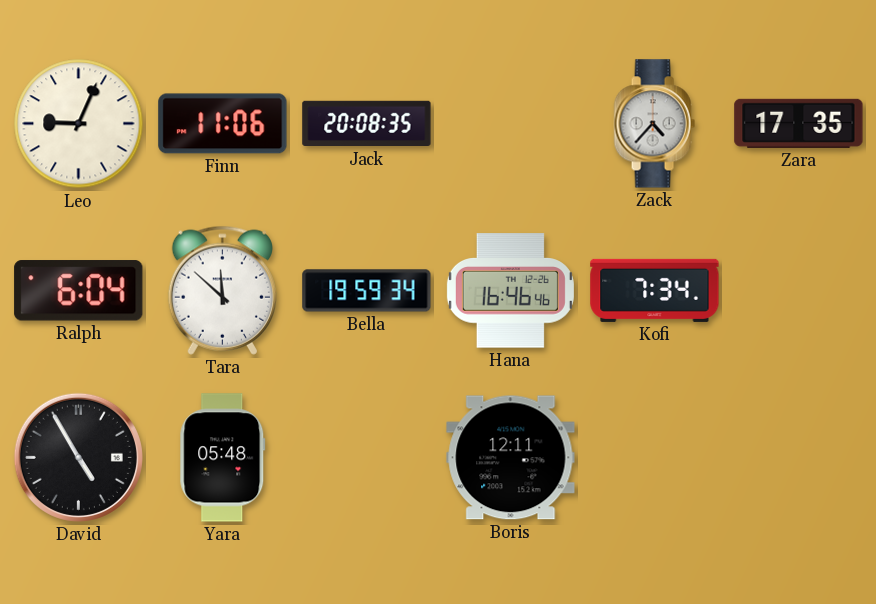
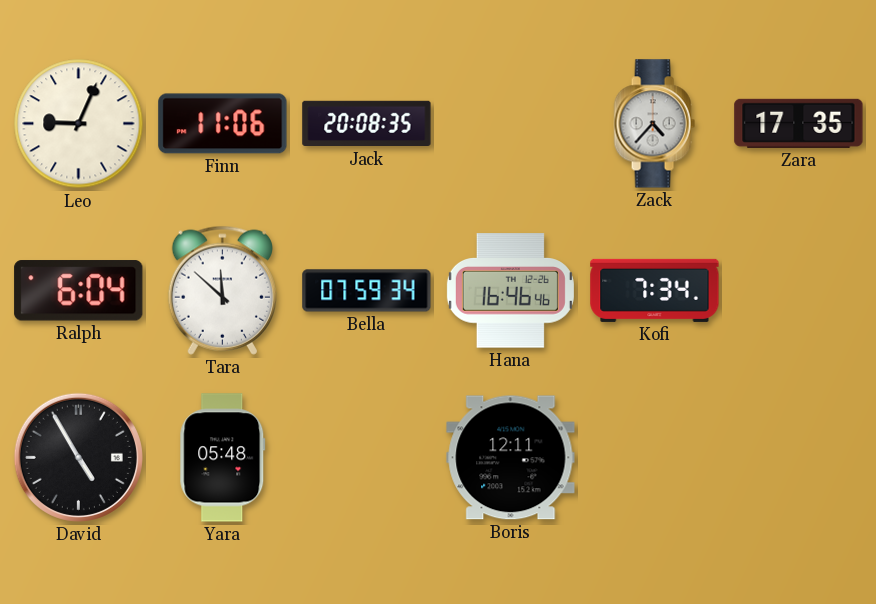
Bella: 19:59 -> 07:59
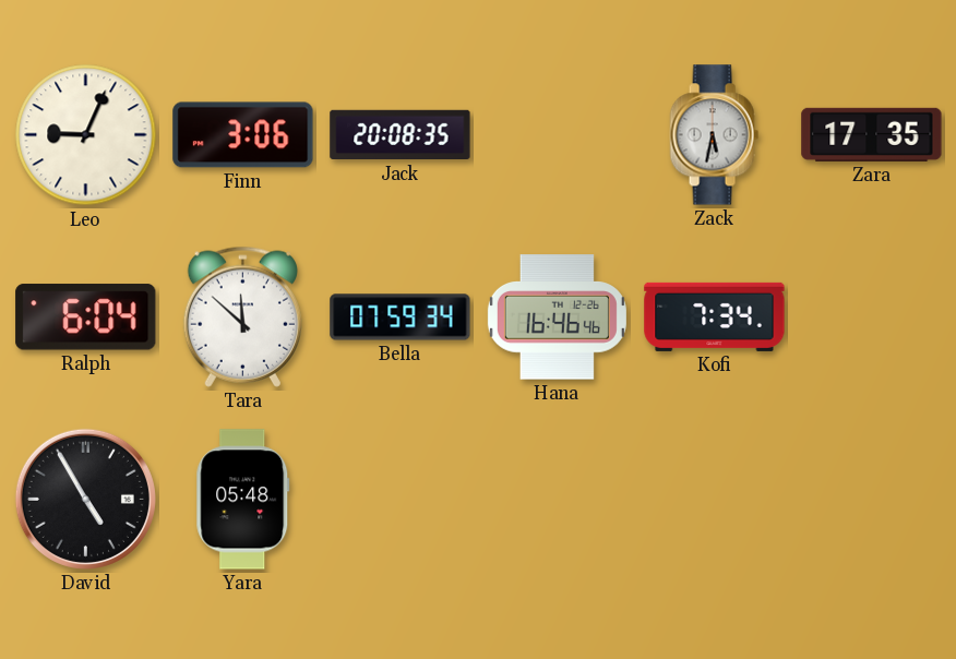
Finn: 11:06 -> 3:06
Zack: 4:37 -> 5:32
Boris: 12:11 -> none
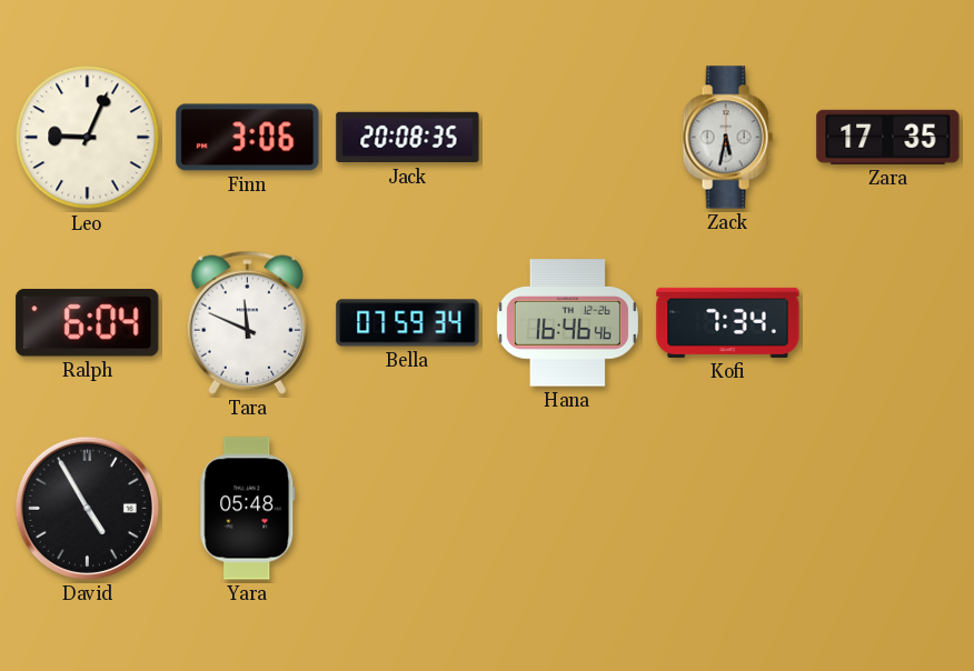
Tara: 11:52 -> 11:49
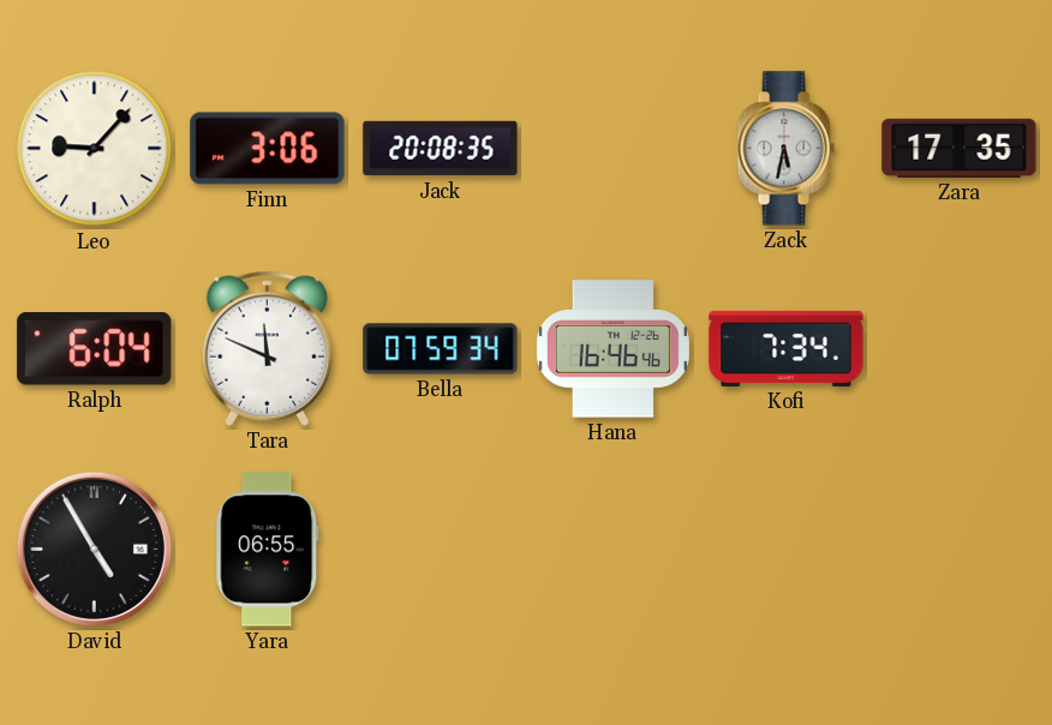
Leo: 9:04 -> 9:07
Yara: 05:48 -> 06:55
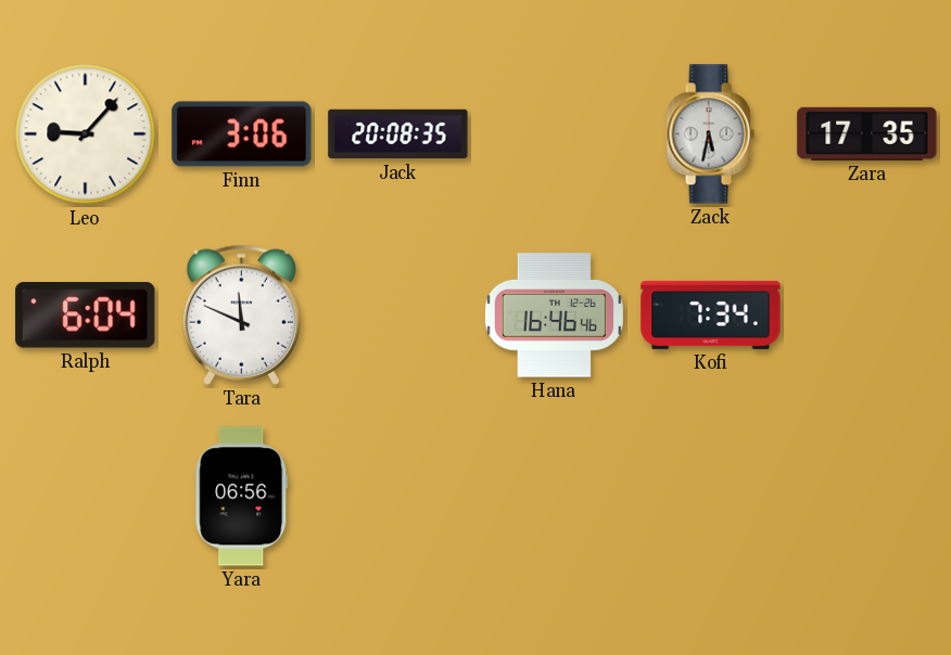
Bella: 07:59 -> none
David: 4:55 -> none
Yara: 06:55 -> 06:56
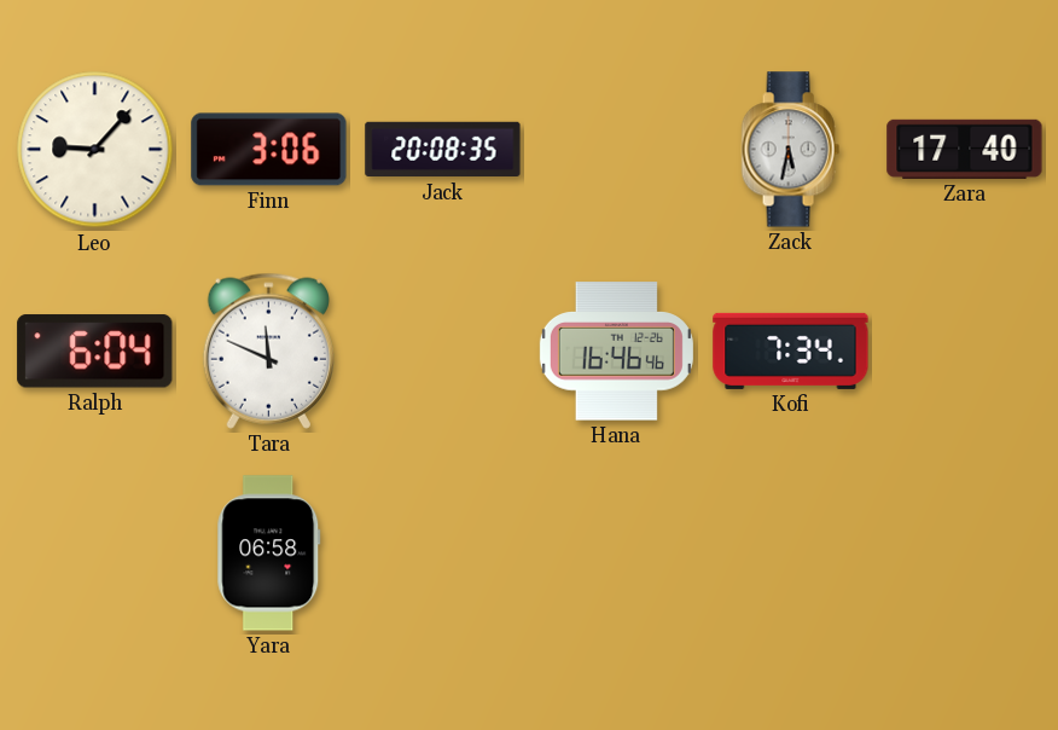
Zara: 17:35 -> 17:40
Yara: 06:56 -> 06:58
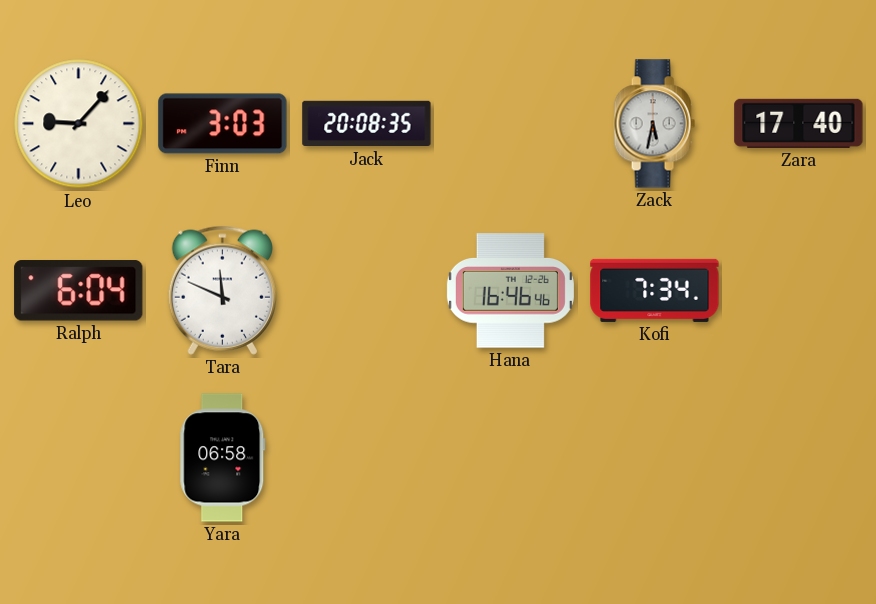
Finn: 3:06 -> 3:03
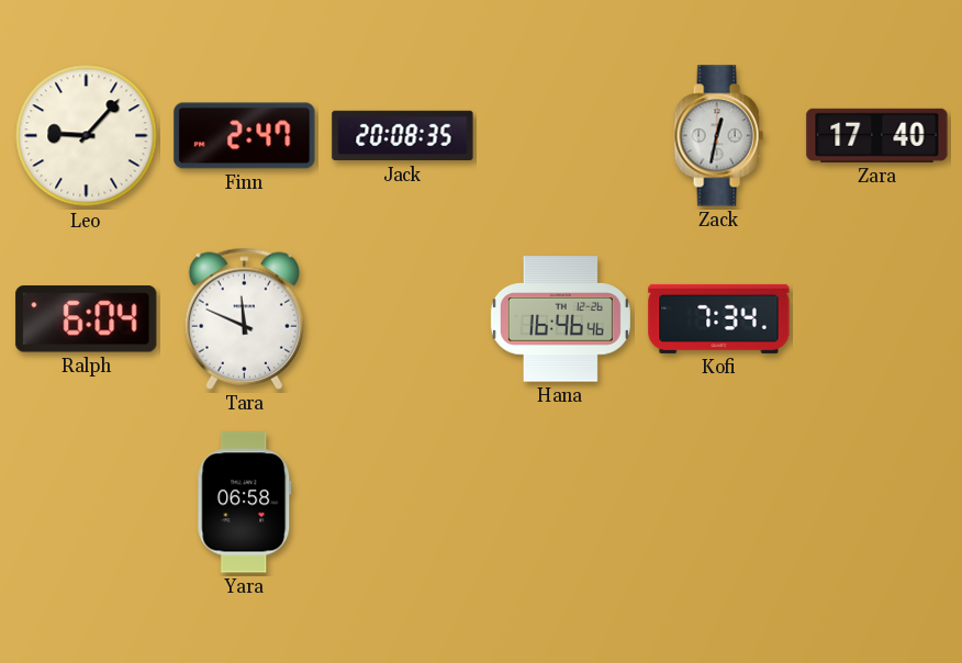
Finn: 3:03 -> 2:47
Zack: 5:32 -> 12:32
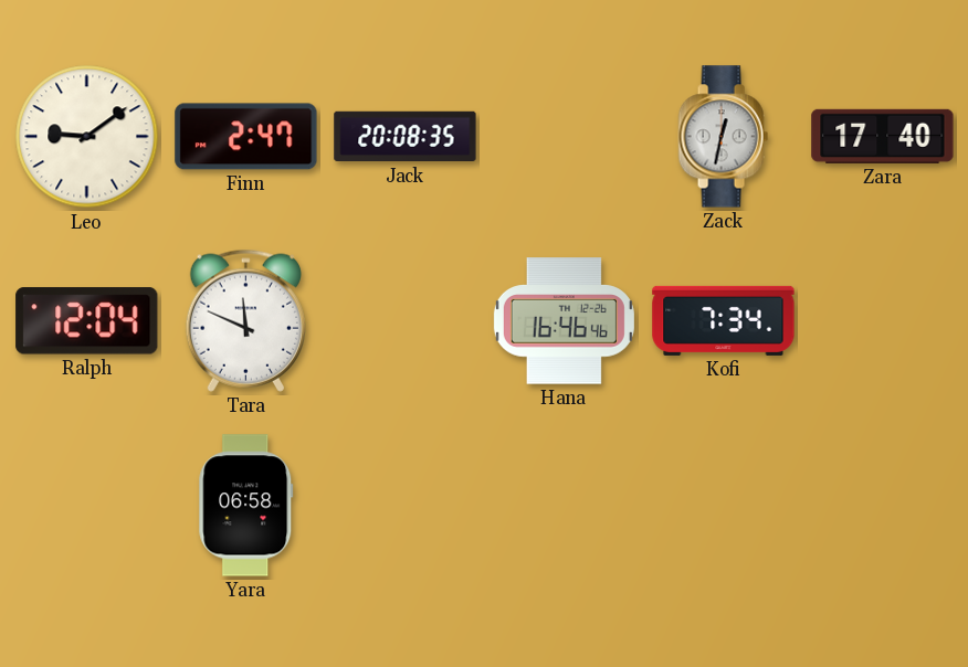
Leo: 9:07 -> 9:09
Ralph: 6:04 -> 12:04
